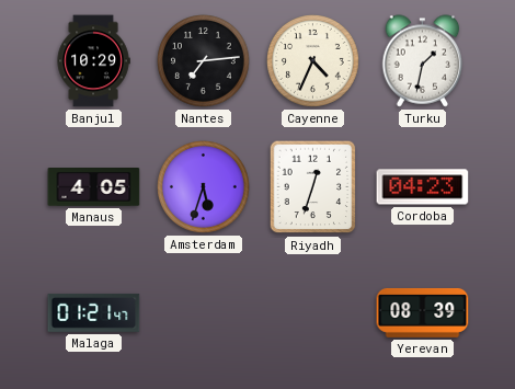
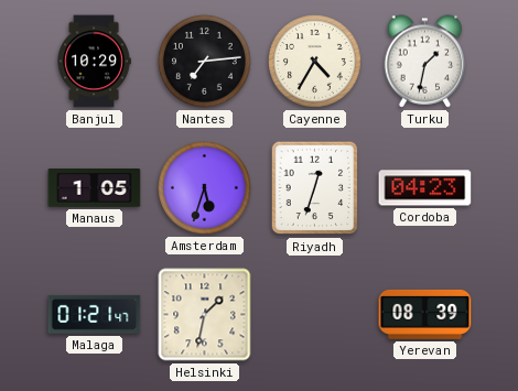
Cayenne: 4:34 -> 4:35
Manaus: 4:05 -> 1:05
Helsinki: none -> 1:32
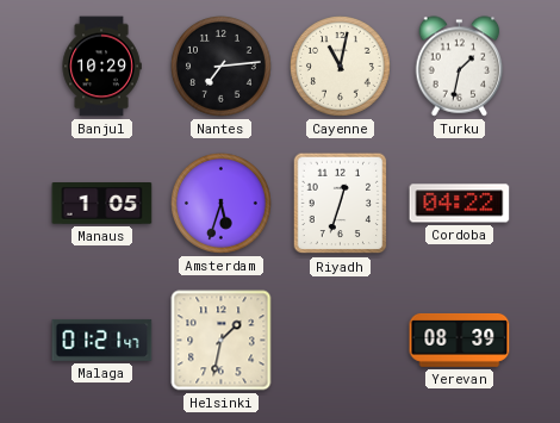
Cayenne: 4:35 -> 11:02
Cordoba: 04:23 -> 04:22
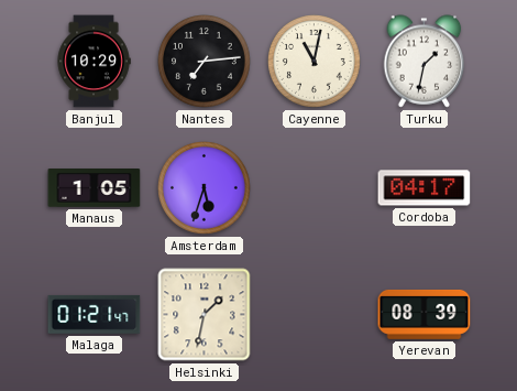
Riyadh: 12:33 -> none
Cordoba: 04:22 -> 04:17
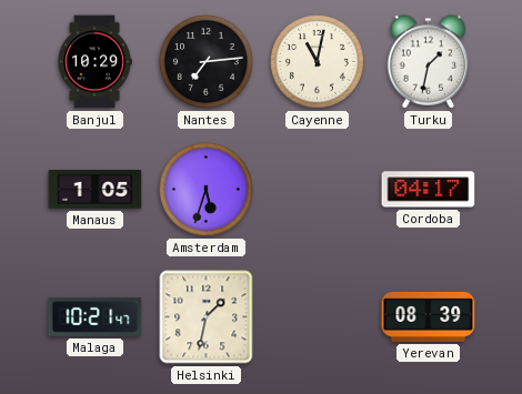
Malaga: 01:21 -> 10:21
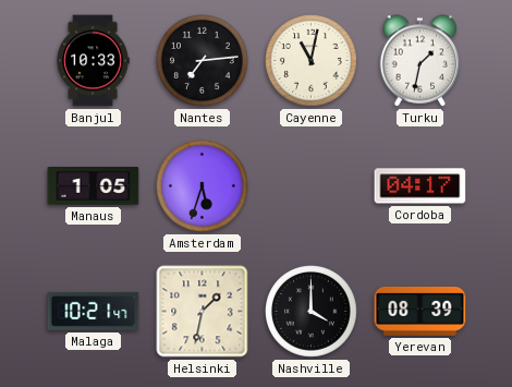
Banjul: 10:29 -> 10:33
Nashville: none -> 4:00
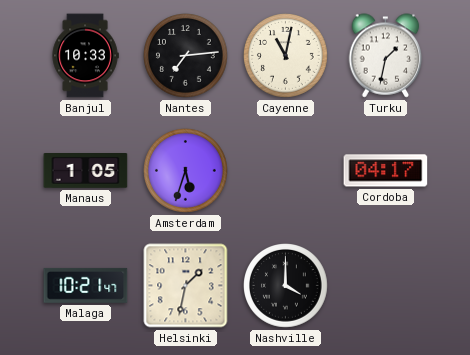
Yerevan: 08:39 -> none
